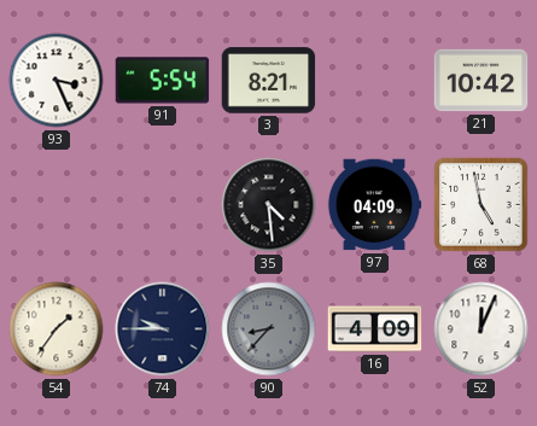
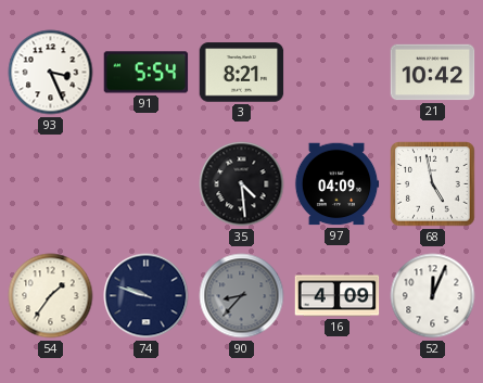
74: 9:45 -> 9:48
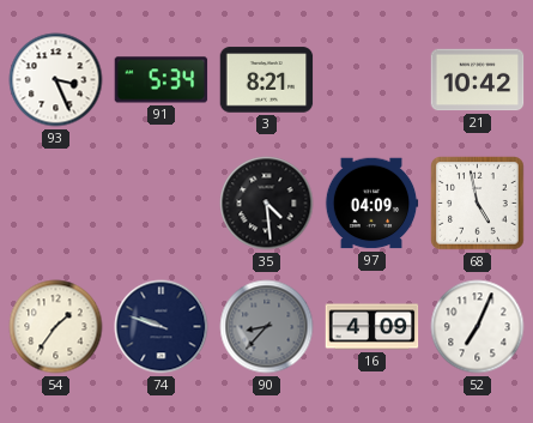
91: 5:54 -> 5:34
52: 12:04 -> 7:04
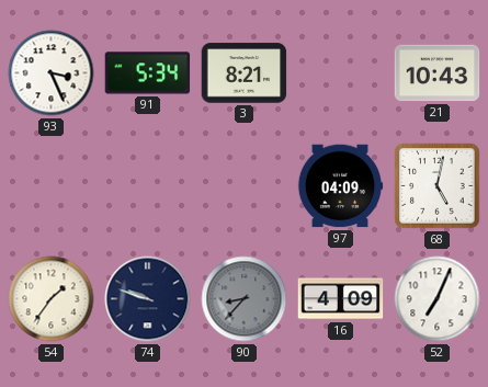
21: 10:42 -> 10:43
35: 4:29 -> none
68: 4:58 -> 5:02
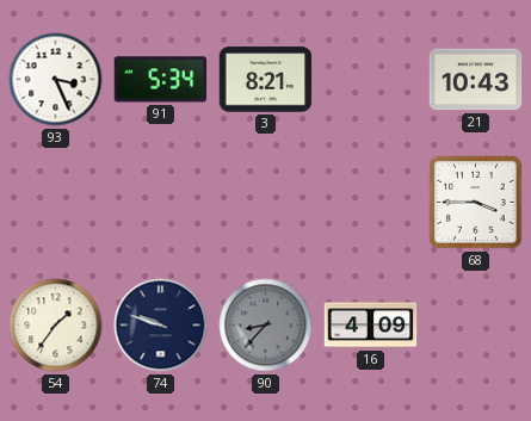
97: 04:09 -> none
68: 5:02 -> 3:45
52: 7:04 -> none
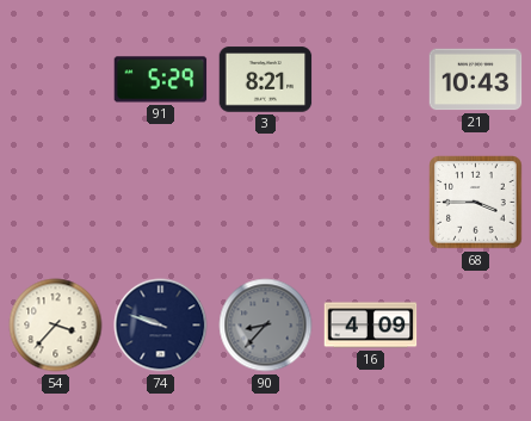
93: 3:26 -> none
91: 5:34 -> 5:29
54: 1:36 -> 3:37
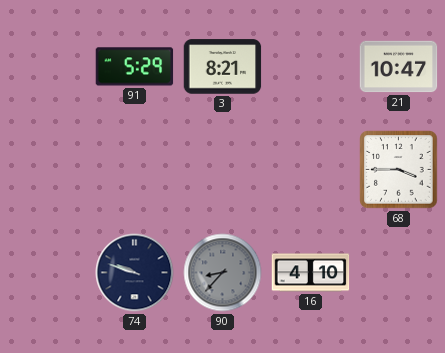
21: 10:43 -> 10:47
54: 3:37 -> none
16: 4:09 -> 4:10
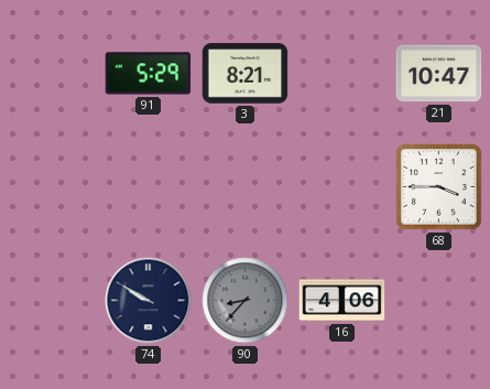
74: 9:48 -> 9:50
16: 4:10 -> 4:06
